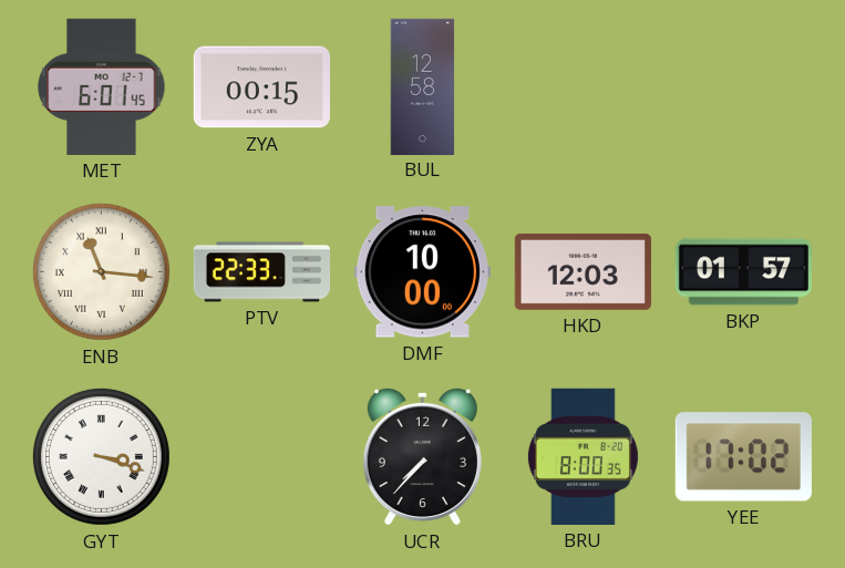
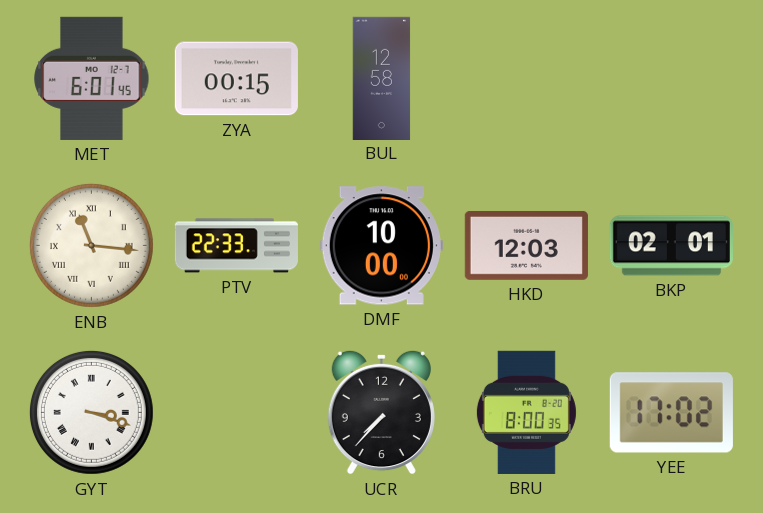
BKP: 01:57 -> 02:01
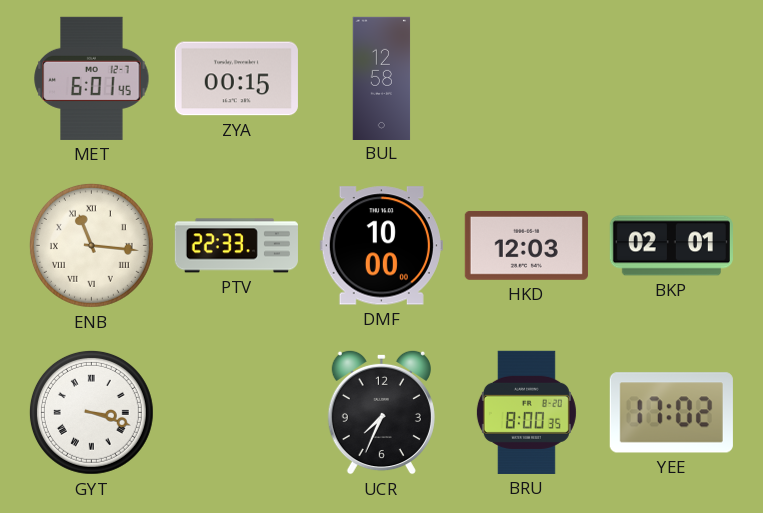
UCR: 7:37 -> 7:34
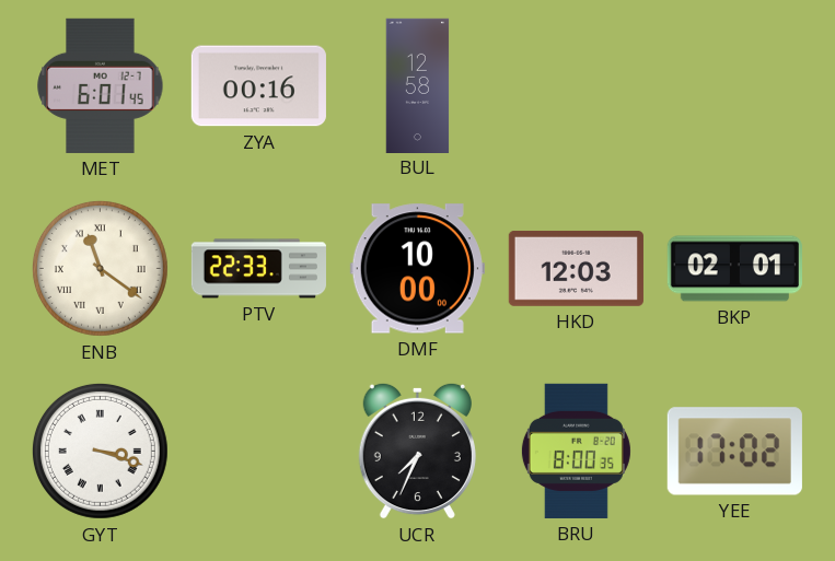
ZYA: 00:15 -> 00:16
ENB: 11:16 -> 11:21
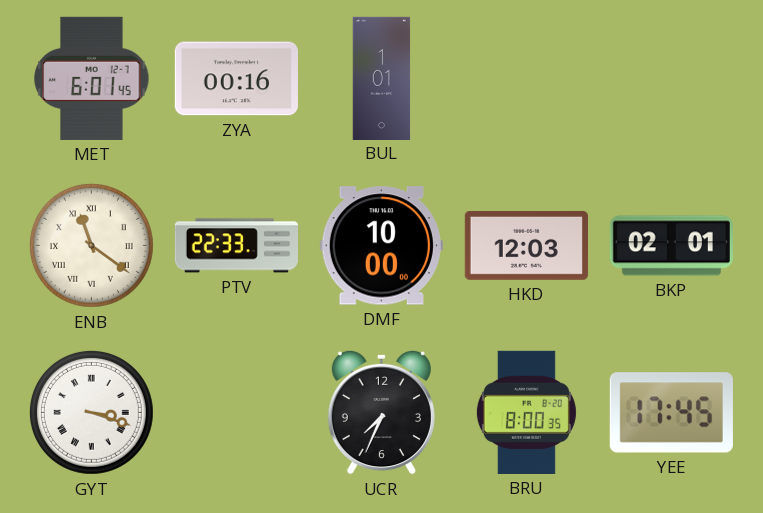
BUL: 12:58 -> 1:01
YEE: 17:02 -> 17:45
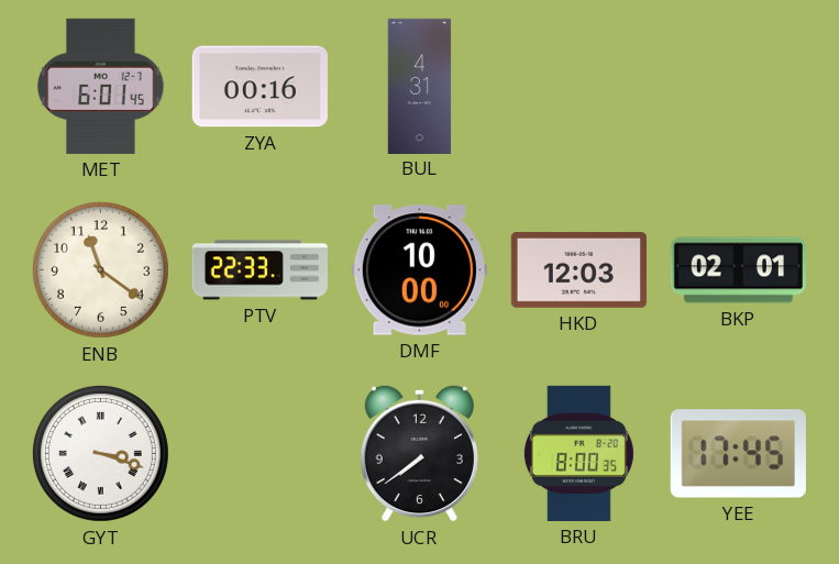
BUL: 1:01 -> 4:31
ENB numerals: Roman -> Arabic
UCR: 7:34 -> 7:39
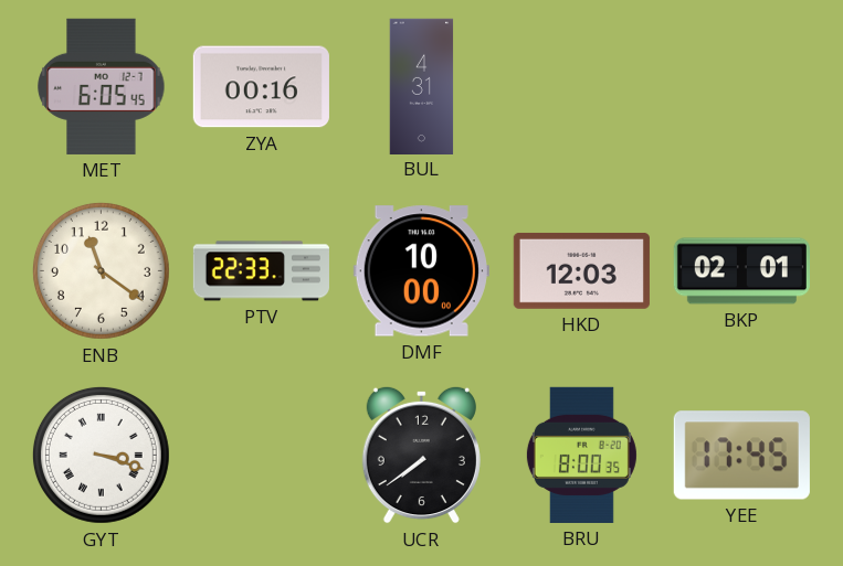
MET: 6:01 -> 6:05
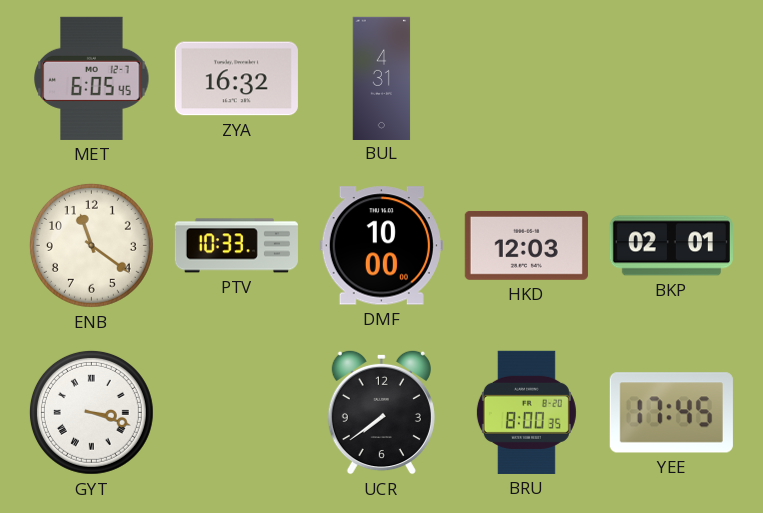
ZYA: 00:16 -> 16:32
PTV: 22:33 -> 10:33
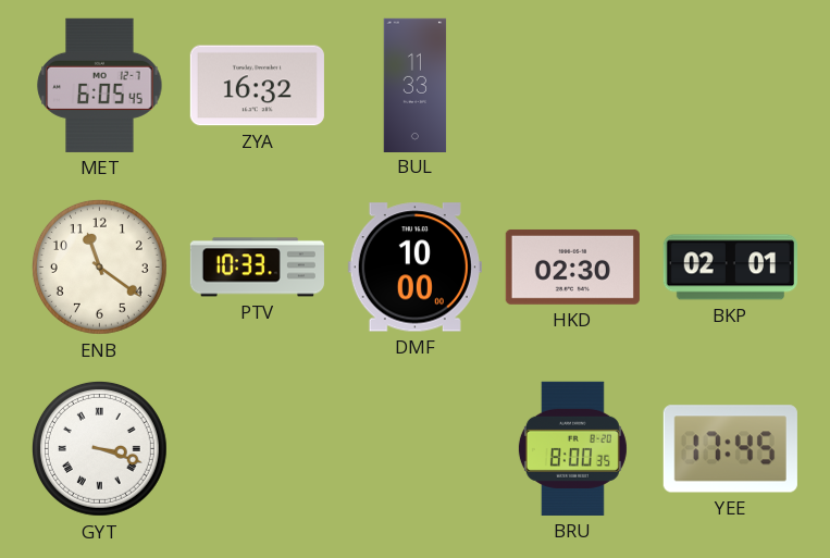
BUL: 4:31 -> 11:33
HKD: 12:03 -> 02:30
UCR: 7:39 -> none
